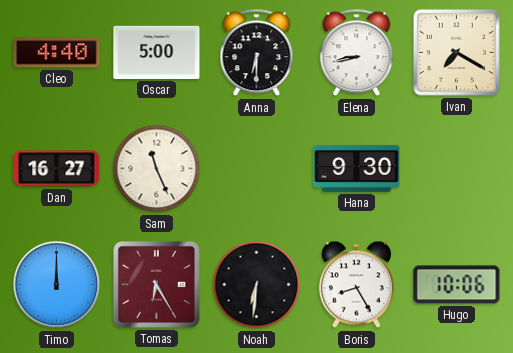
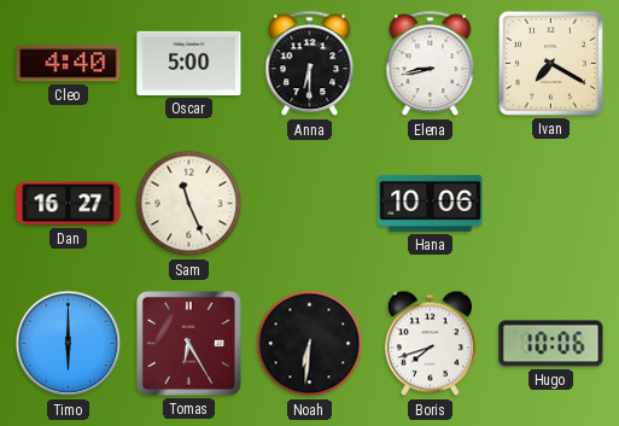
Hana: 9:30 -> 10:06
Timo: 12:00 -> 6:00
Boris: 8:25 -> 7:42
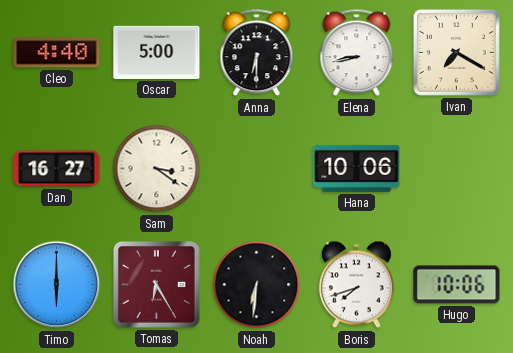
Sam: 11:26 -> 3:21
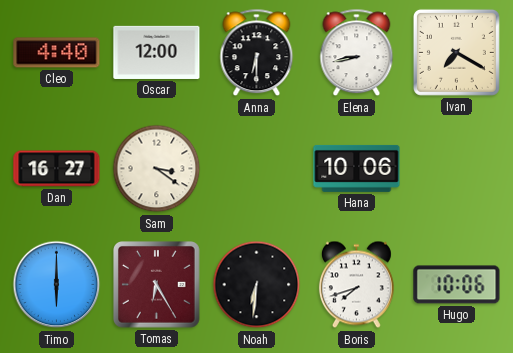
Oscar: 5:00 -> 12:00
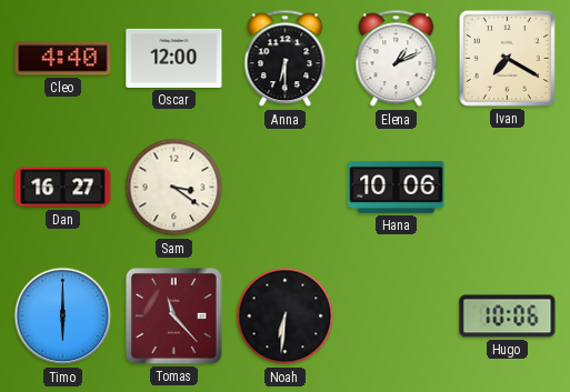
Elena: 8:43 -> 1:11
Tomas: 6:25 -> 11:23
Boris: 7:42 -> none
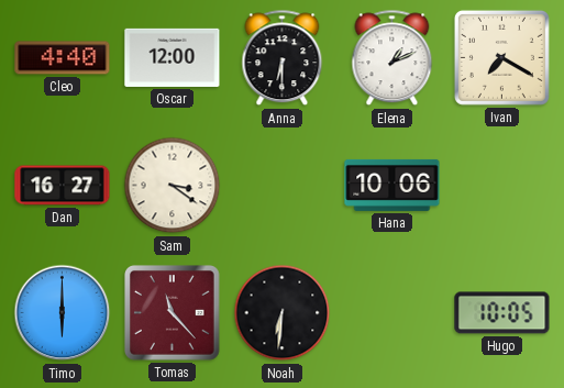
Hugo: 10:06 -> 10:05
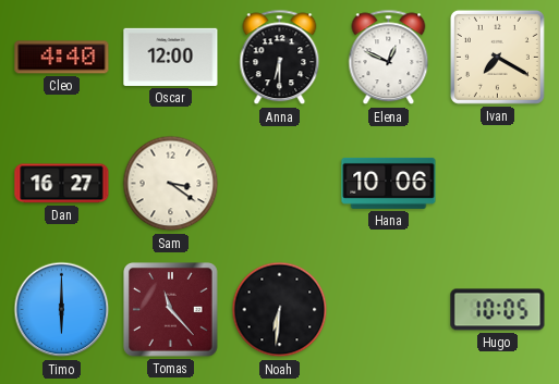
Elena: 1:11 -> 12:49
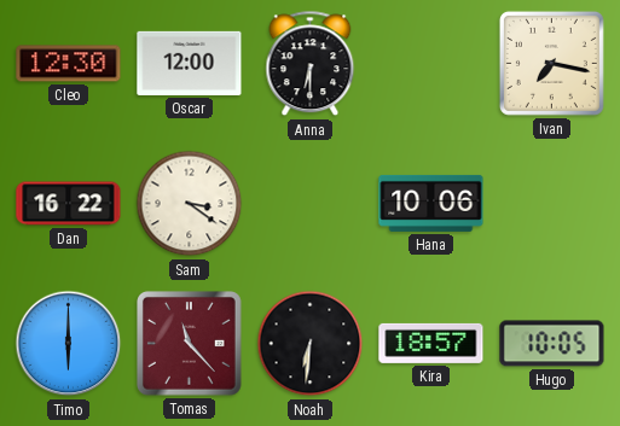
Cleo: 4:40 -> 12:30
Elena: 12:49 -> none
Ivan: 7:20 -> 7:17
Dan: 16:27 -> 16:22
Kira: none -> 18:57
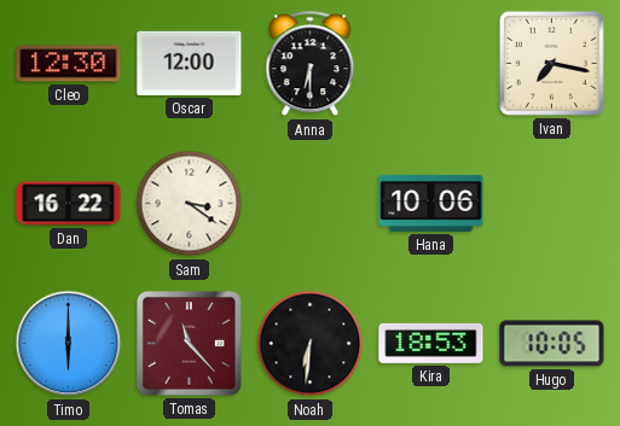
Kira: 18:57 -> 18:53
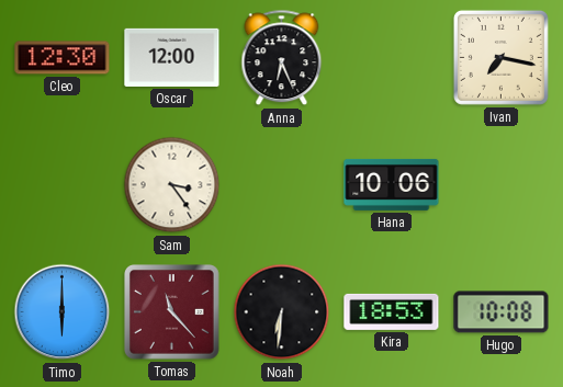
Anna: 6:30 -> 6:26
Dan: 16:22 -> none
Sam: 3:21 -> 3:24
Hugo: 10:05 -> 10:08
